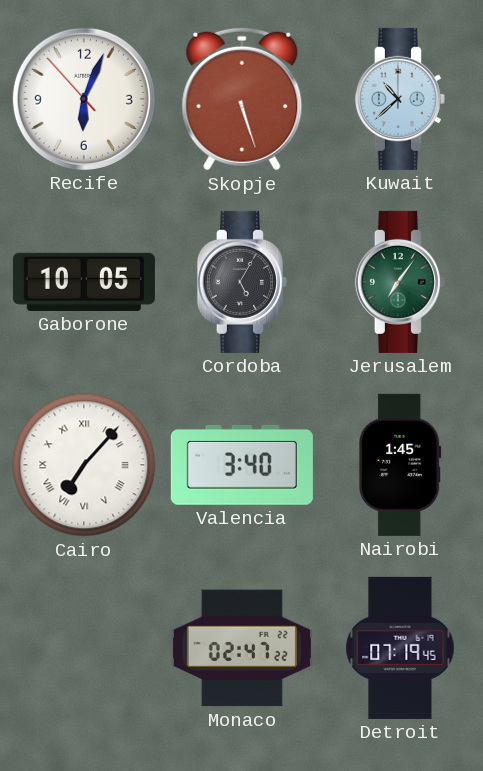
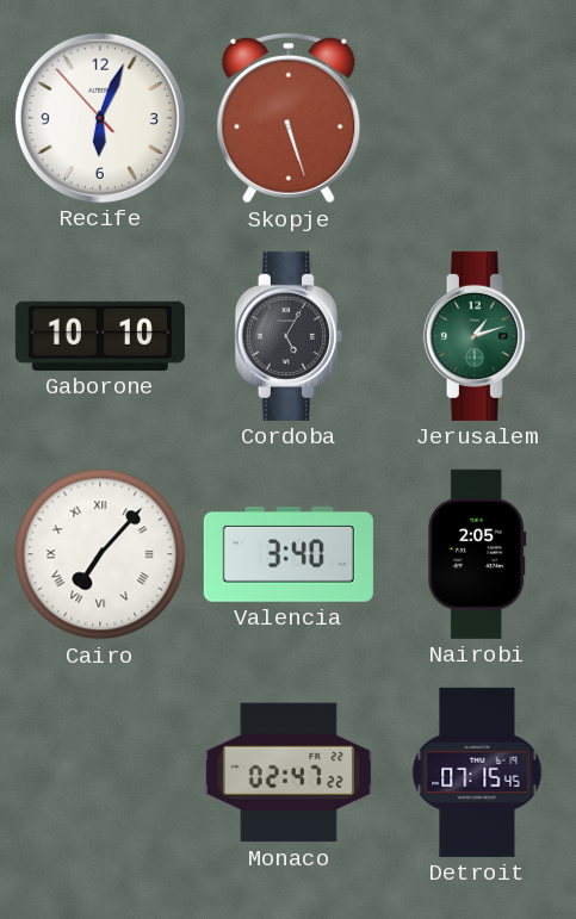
Kuwait: 10:38 -> none
Gaborone: 10:05 -> 10:10
Jerusalem: 7:06 -> 1:12
Nairobi: 1:45 -> 2:05
Detroit: 07:19 -> 07:15
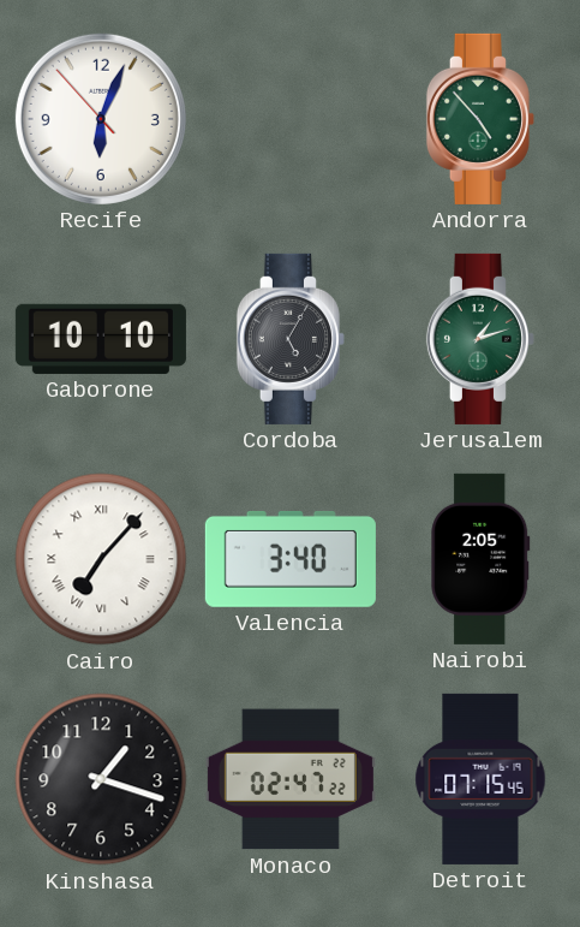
Skopje: 5:27 -> none
Andorra: none -> 4:53
Kinshasa: none -> 1:18
